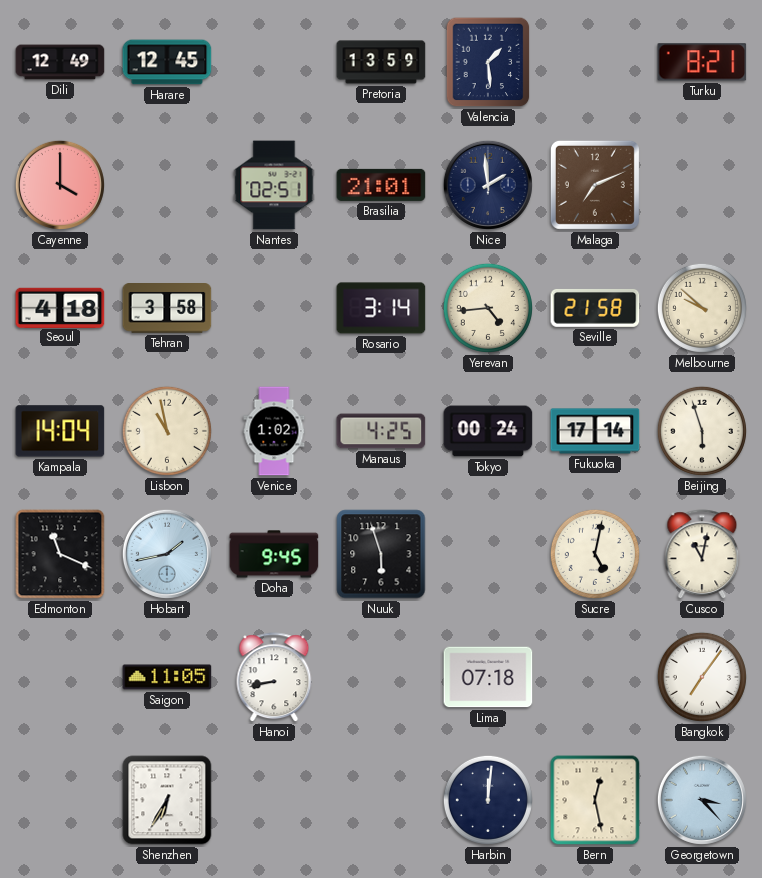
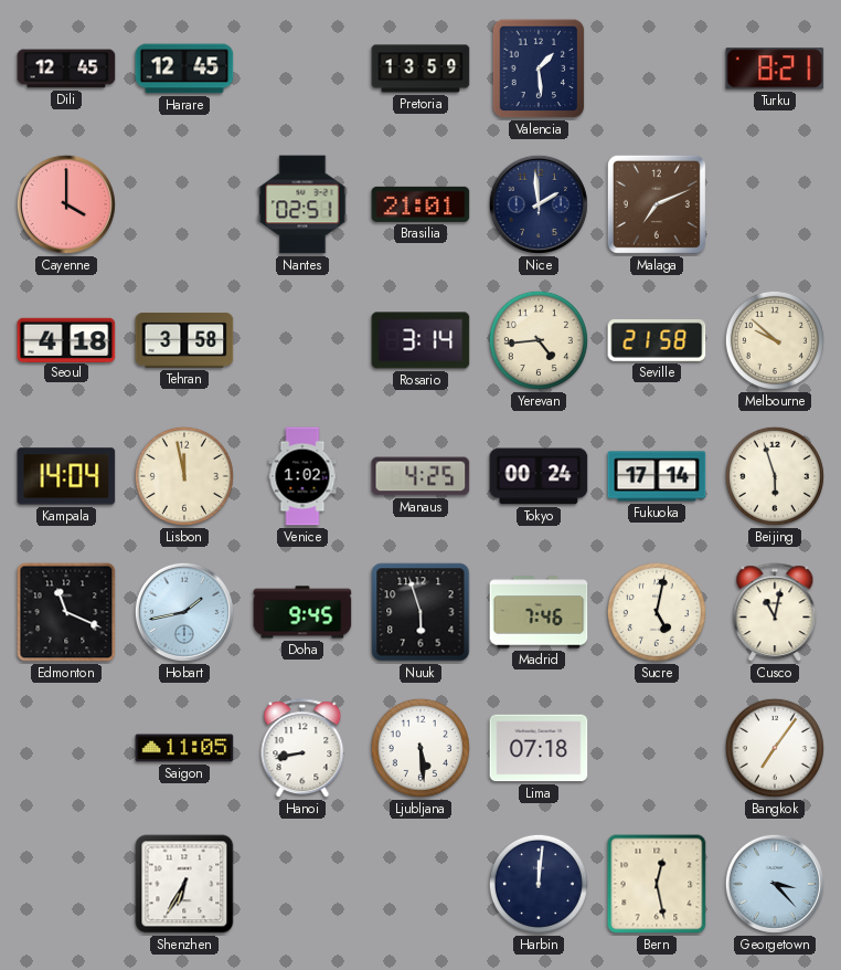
Dili: 12:49 -> 12:45
Lisbon: 10:58 -> 11:58
Madrid: none -> 7:46
Ljubljana: none -> 5:29
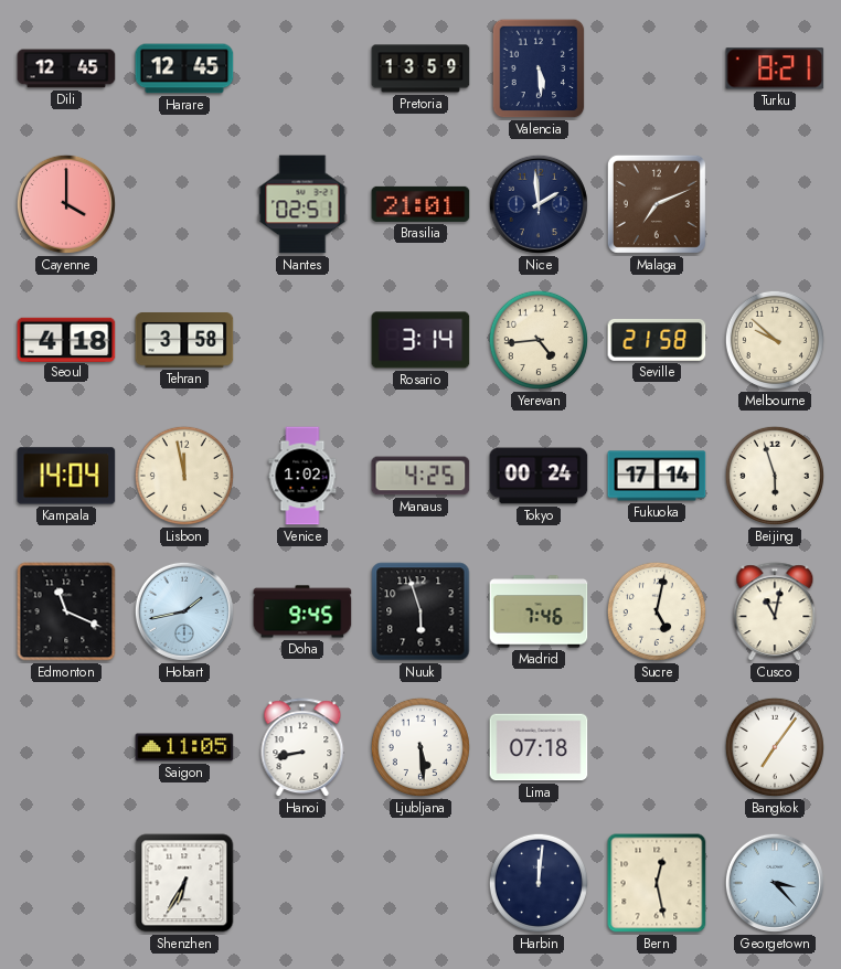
Valencia: 1:29 -> 5:29
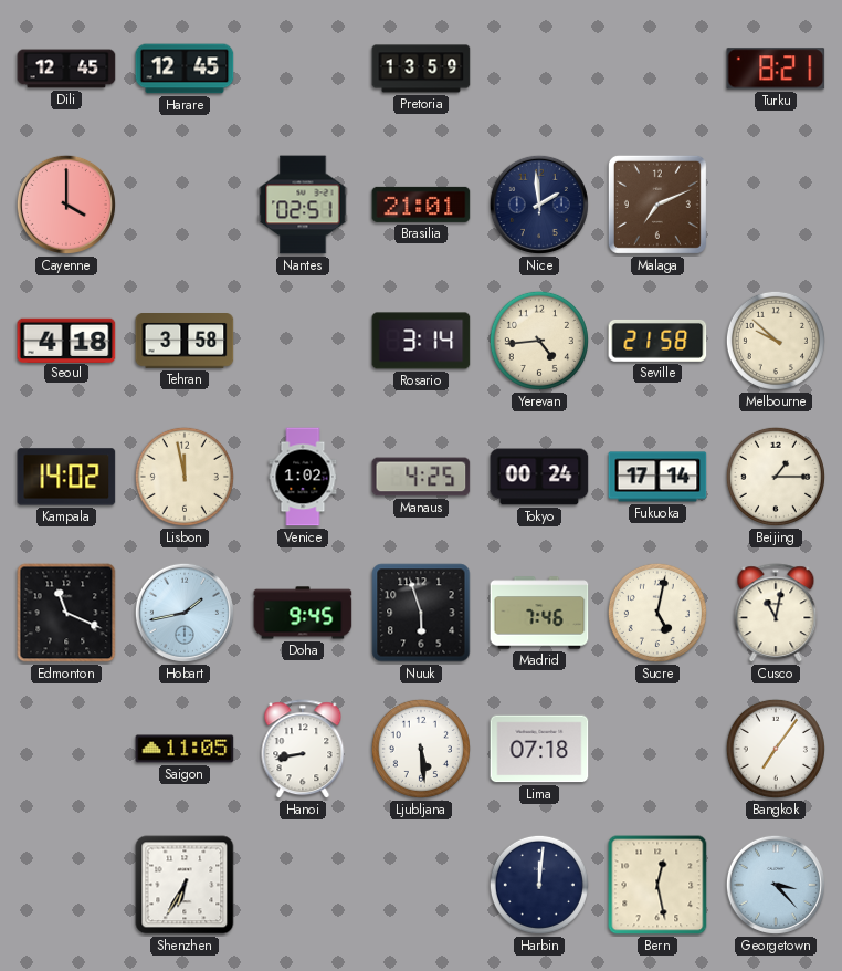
Valencia: 5:29 -> none
Kampala: 14:04 -> 14:02
Beijing: 5:57 -> 1:15
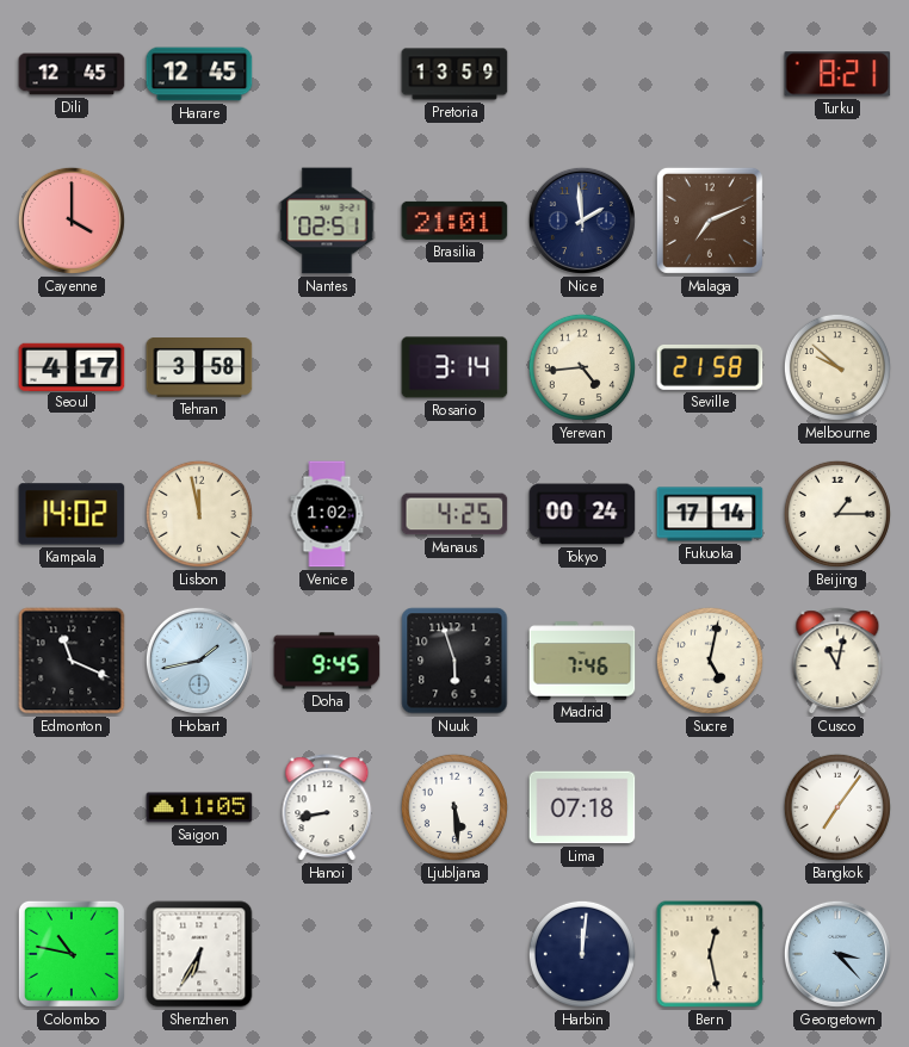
Seoul: 4:18 -> 4:17
Colombo: none -> 10:47
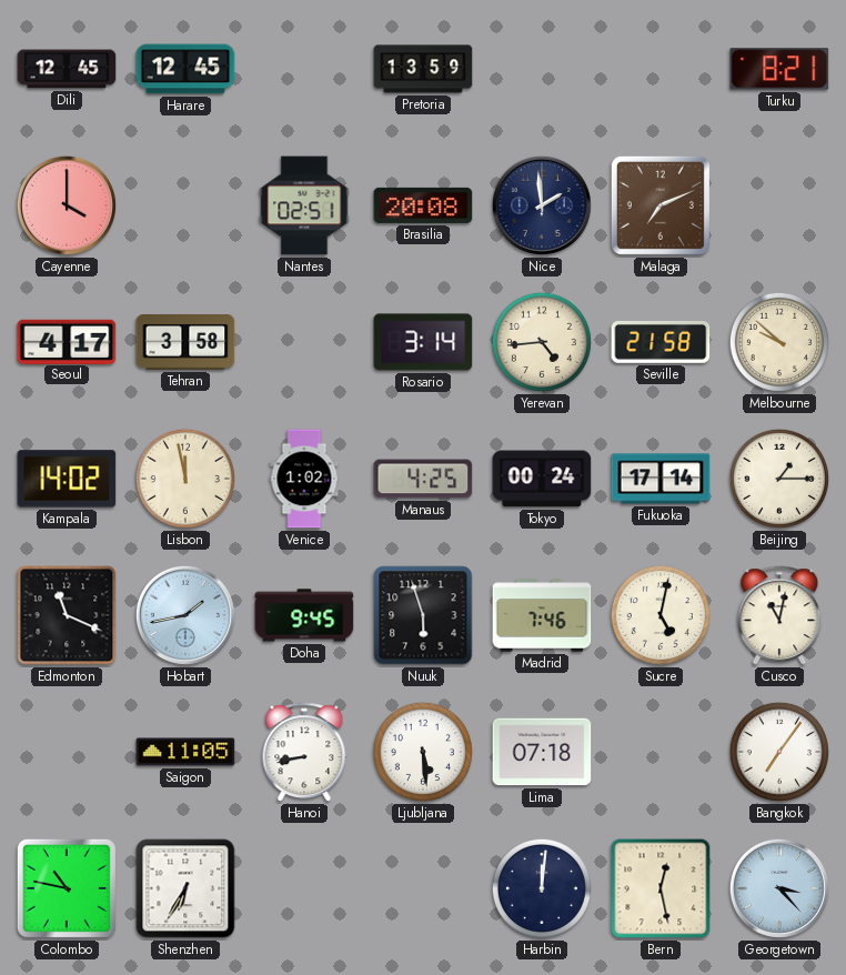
Brasilia: 21:01 -> 20:08
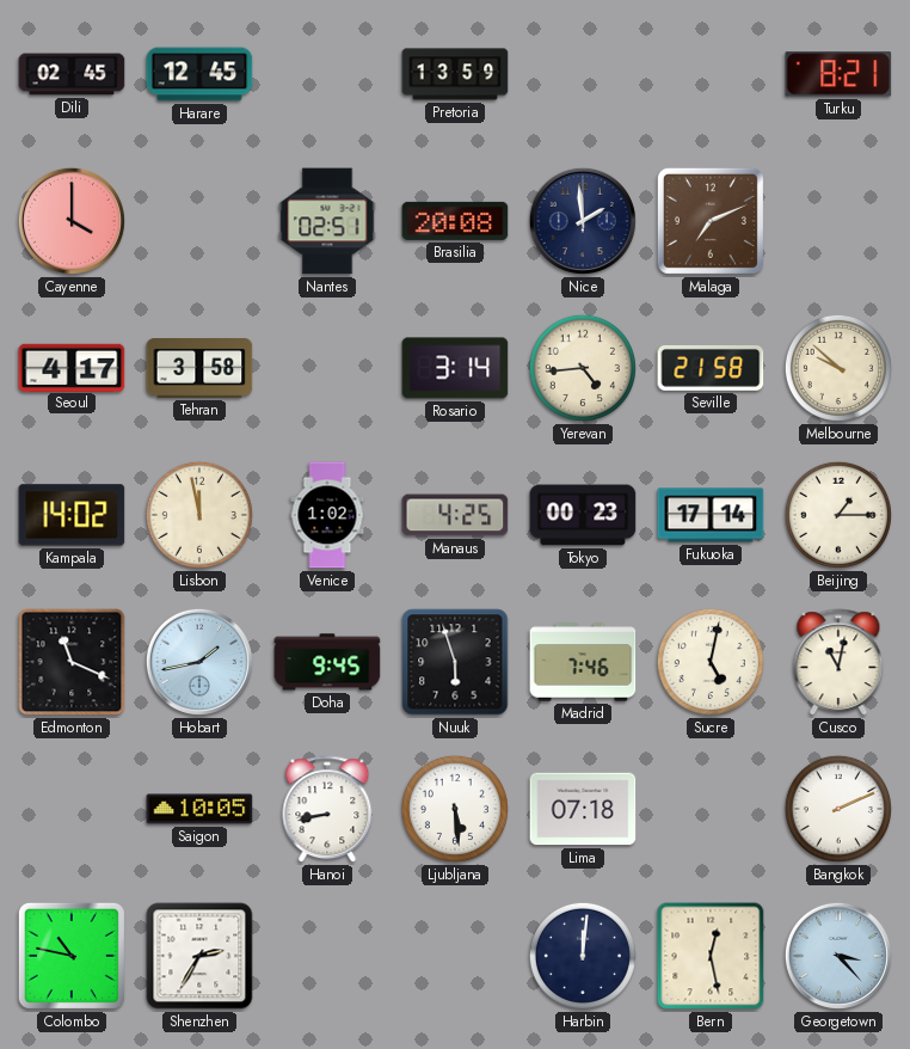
Dili: 12:45 -> 02:45
Tokyo: 00:24 -> 00:23
Saigon: 11:05 -> 10:05
Bangkok: 7:06 -> 2:11
Shenzhen: 6:35 -> 2:35
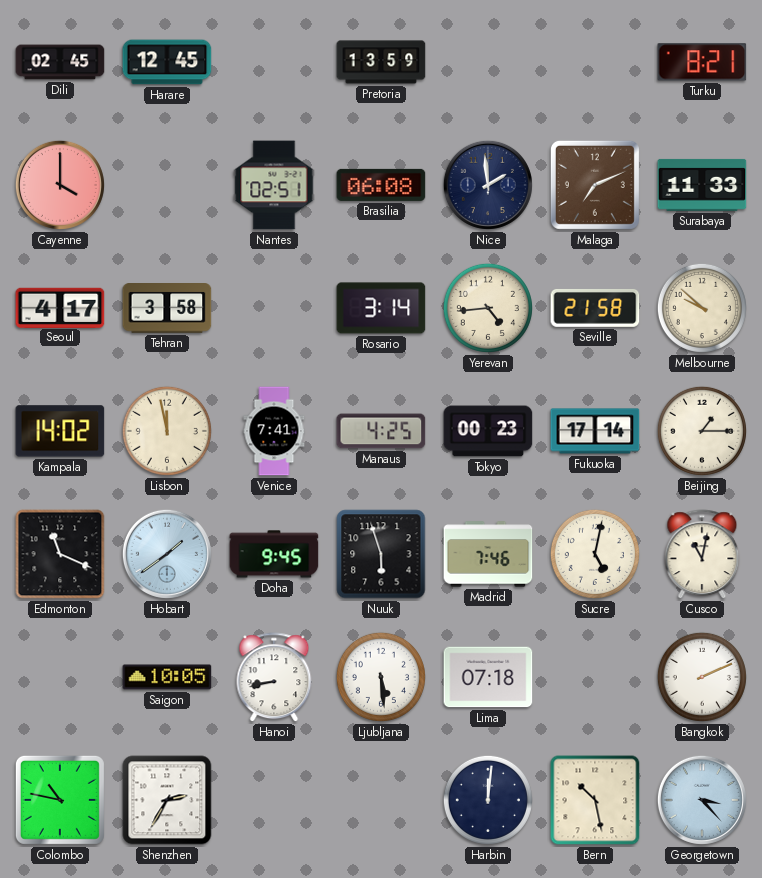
Brasilia: 20:08 -> 06:08
Surabaya: none -> 11:33
Venice: 1:02 -> 7:41
Hobart: 1:43 -> 1:39
Bern: 12:28 -> 10:28
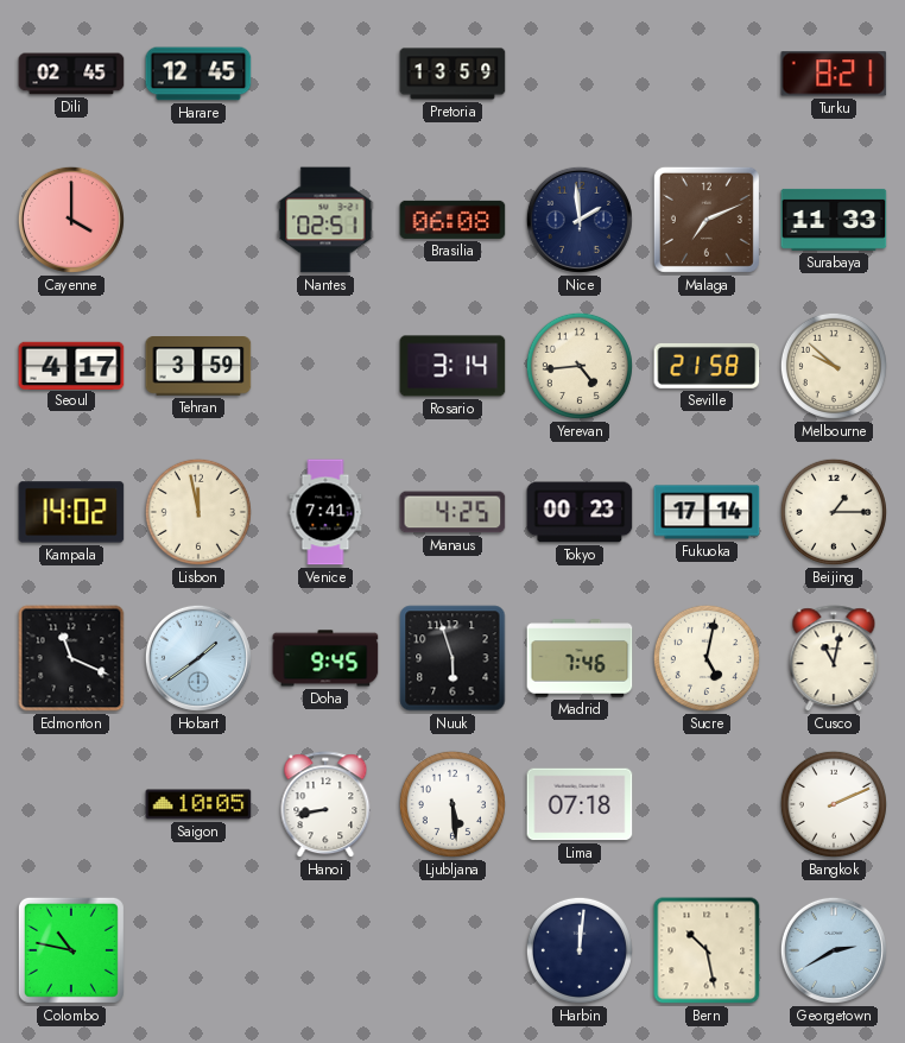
Tehran: 3:58 -> 3:59
Shenzhen: 2:35 -> none
Georgetown: 3:23 -> 2:40
